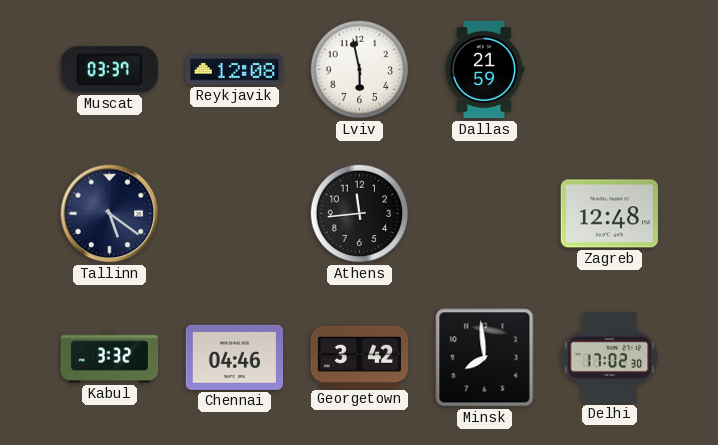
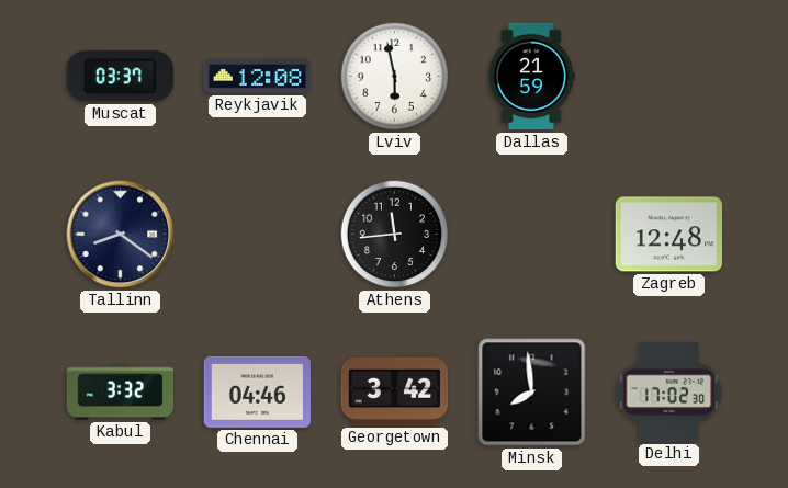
Tallinn: 5:21 -> 8:21
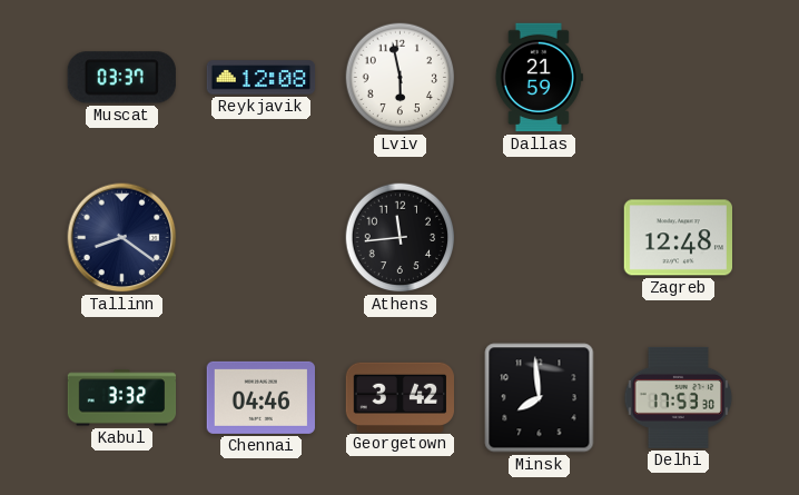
Delhi: 17:02 -> 17:53
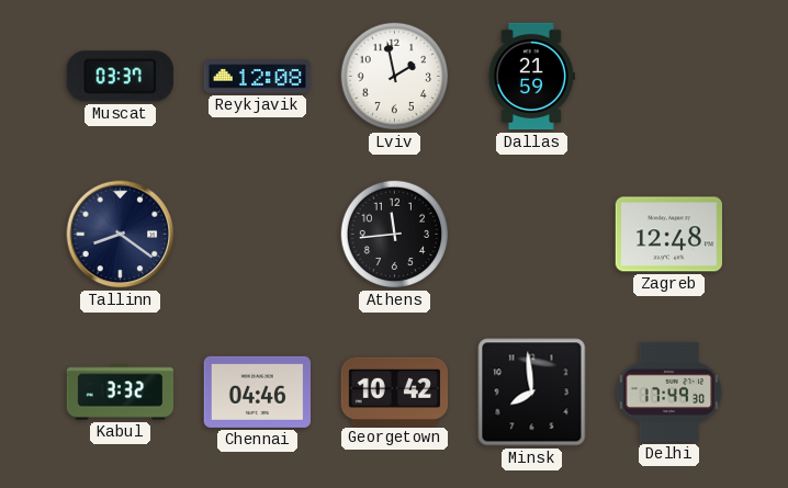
Lviv: 5:58 -> 1:58
Georgetown: 3:42 -> 10:42
Delhi: 17:53 -> 17:49
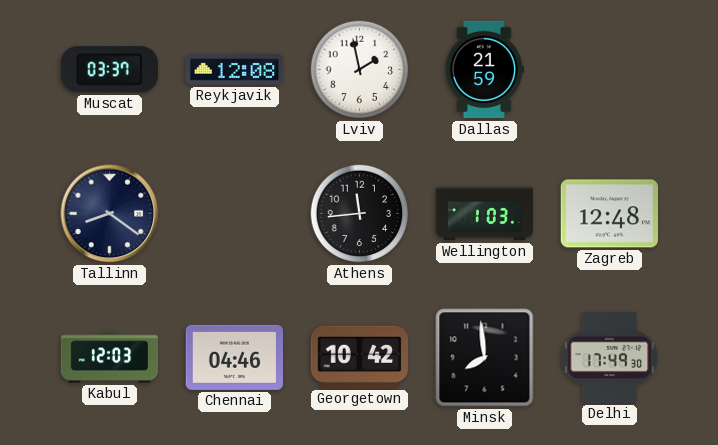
Wellington: none -> 1:03
Kabul: 3:32 -> 12:03
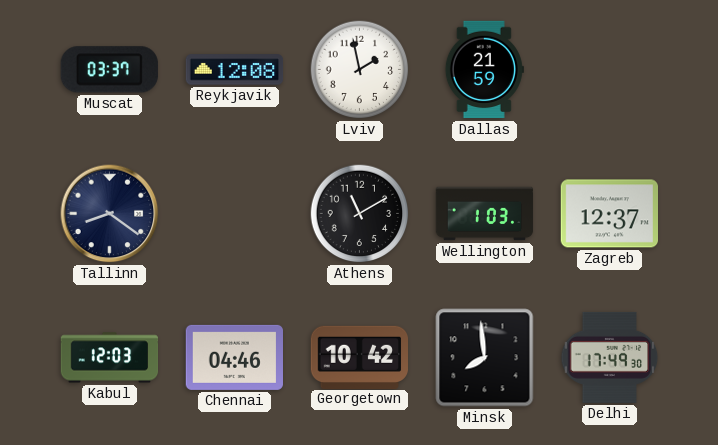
Athens: 11:44 -> 11:10
Zagreb: 12:48 -> 12:37
